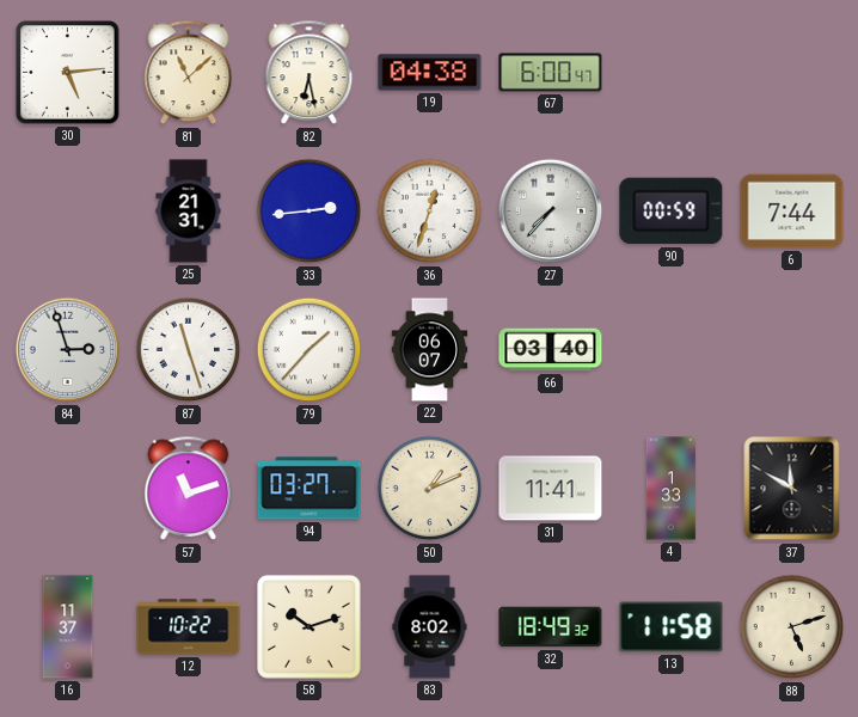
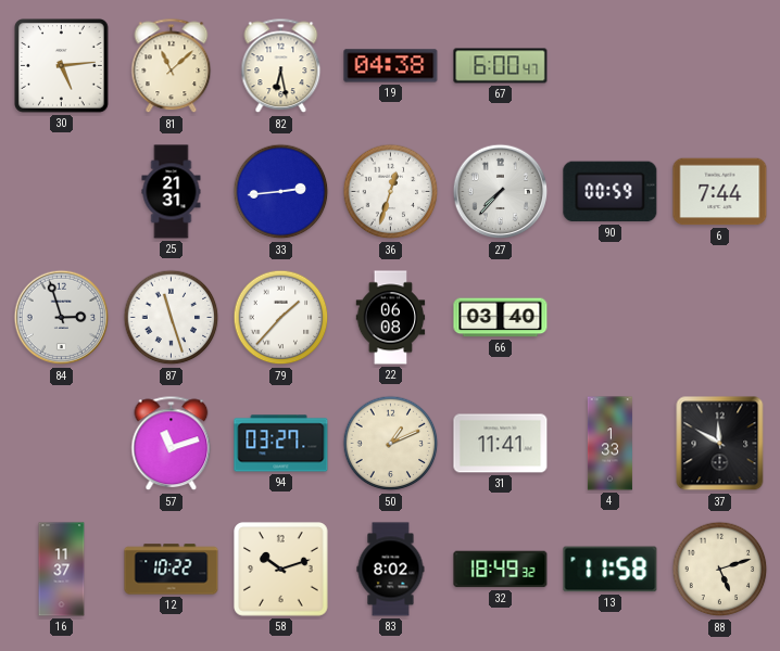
22: 06:07 -> 06:08
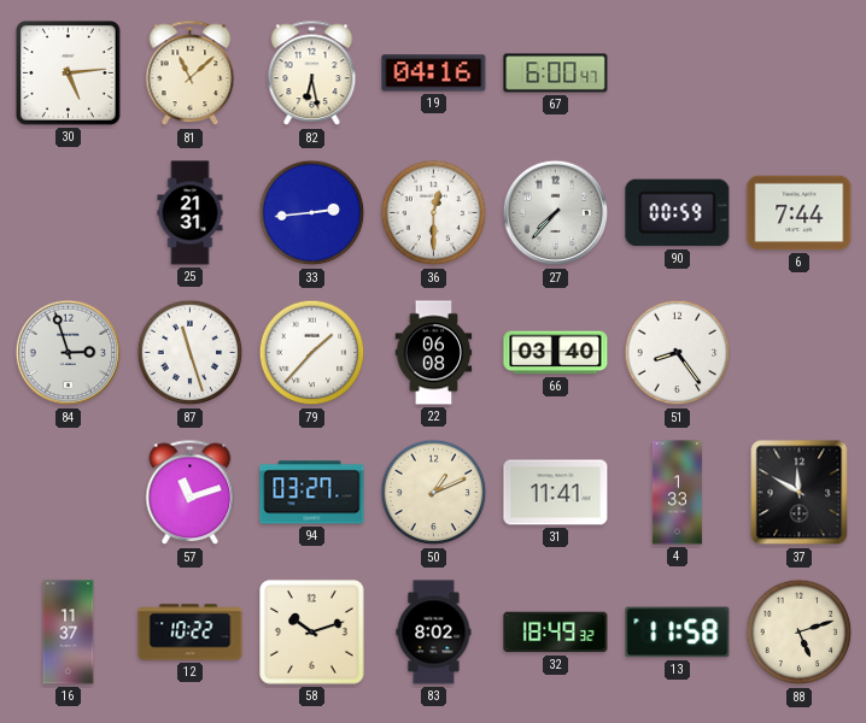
19: 04:38 -> 04:16
36: 12:33 -> 12:30
51: none -> 8:24
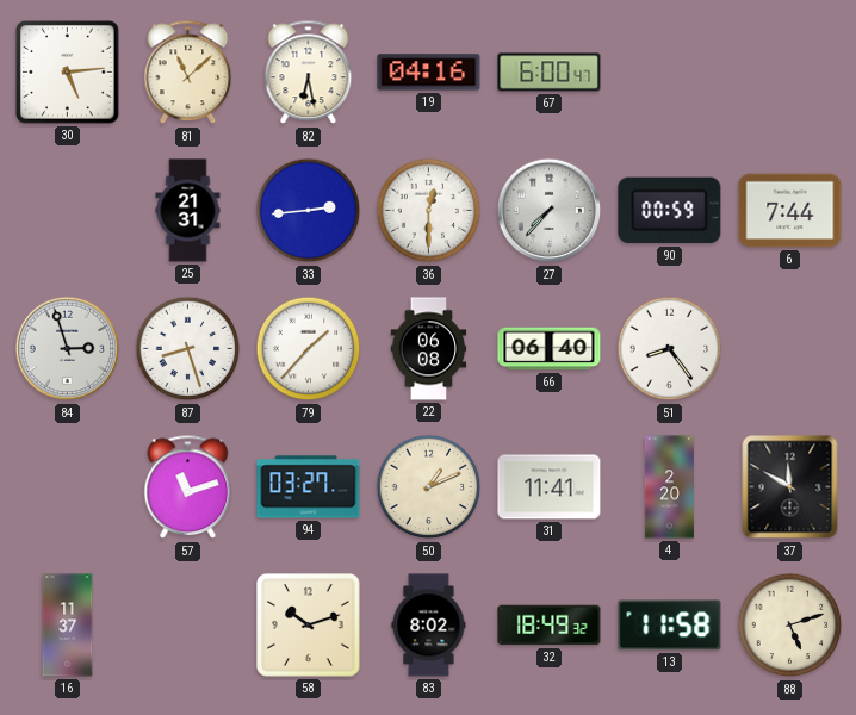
87: 11:27 -> 8:27
66: 03:40 -> 06:40
4: 1:33 -> 2:20
12: 10:22 -> none
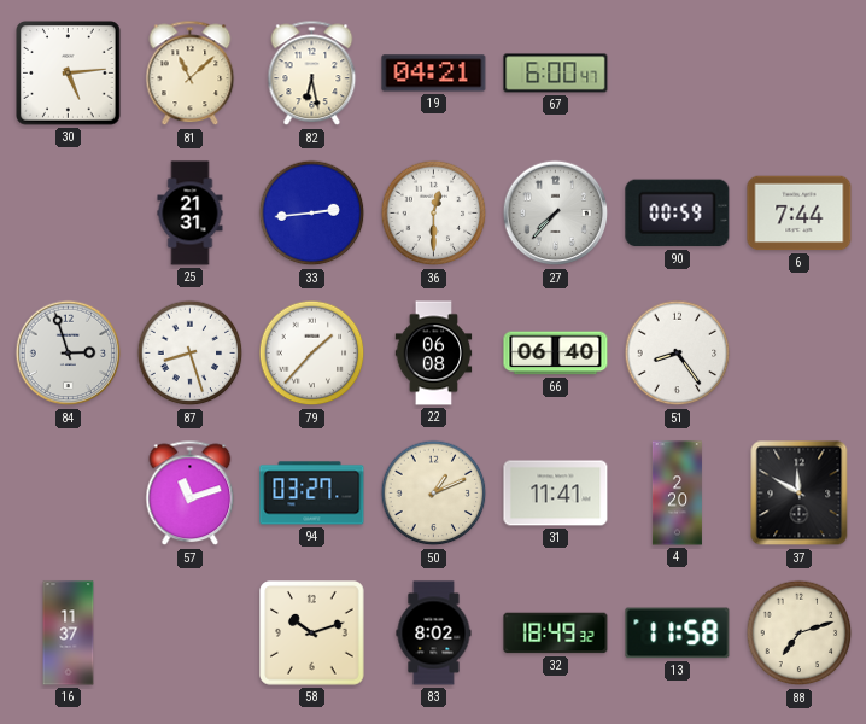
19: 04:16 -> 04:21
88: 5:12 -> 7:12
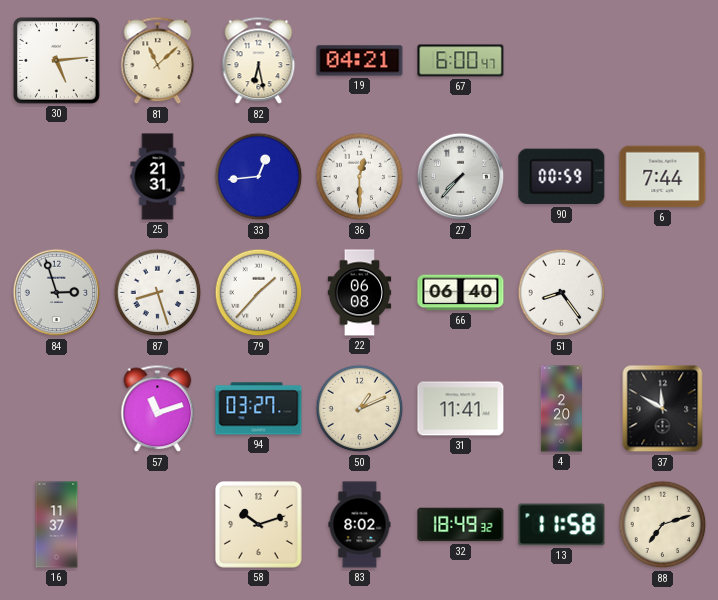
33: 2:44 -> 12:44
